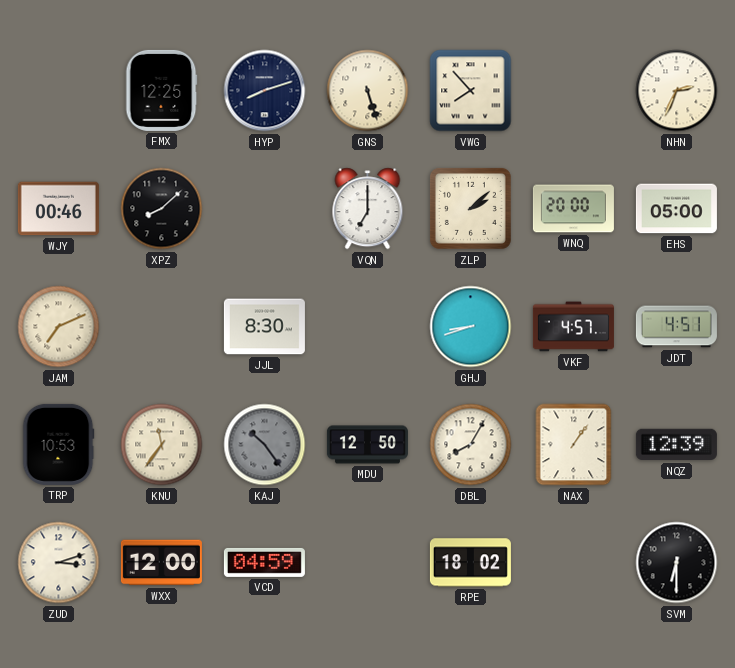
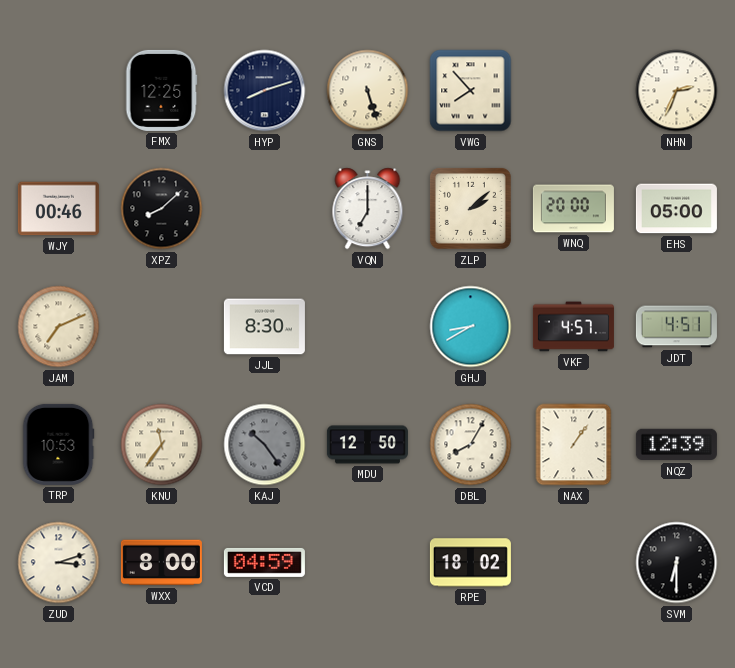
GHJ: 8:42 -> 8:40
WXX: 12:00 -> 8:00
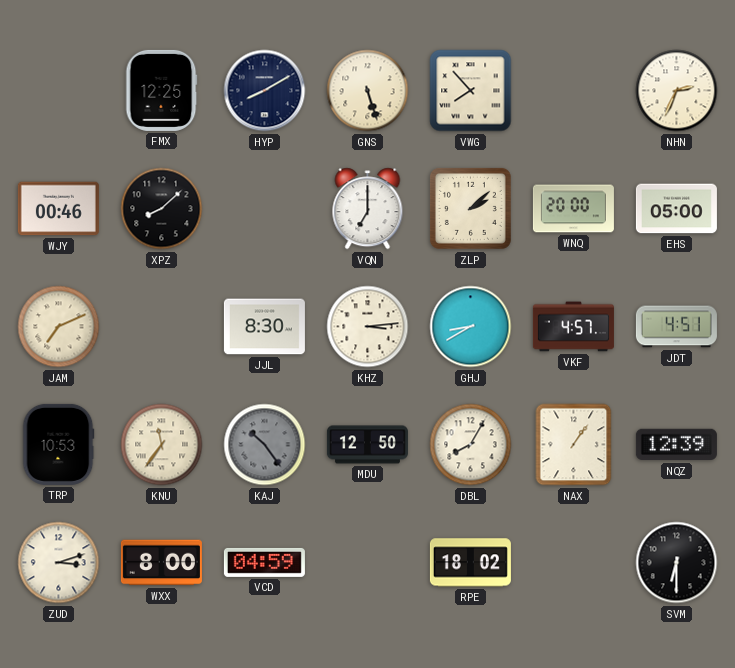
HYP: 8:12 -> 8:10
KHZ: none -> 3:14
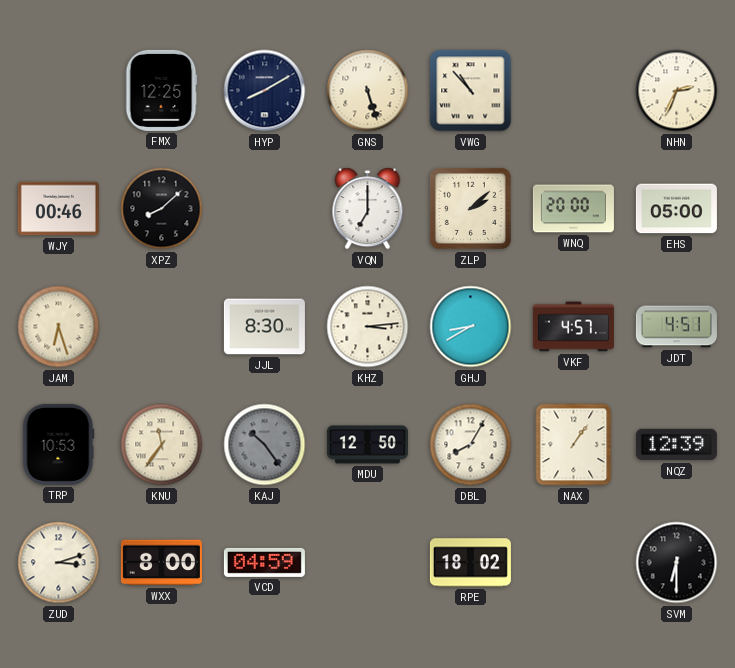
VWG: 7:53 -> 10:53
JAM: 7:11 -> 6:27
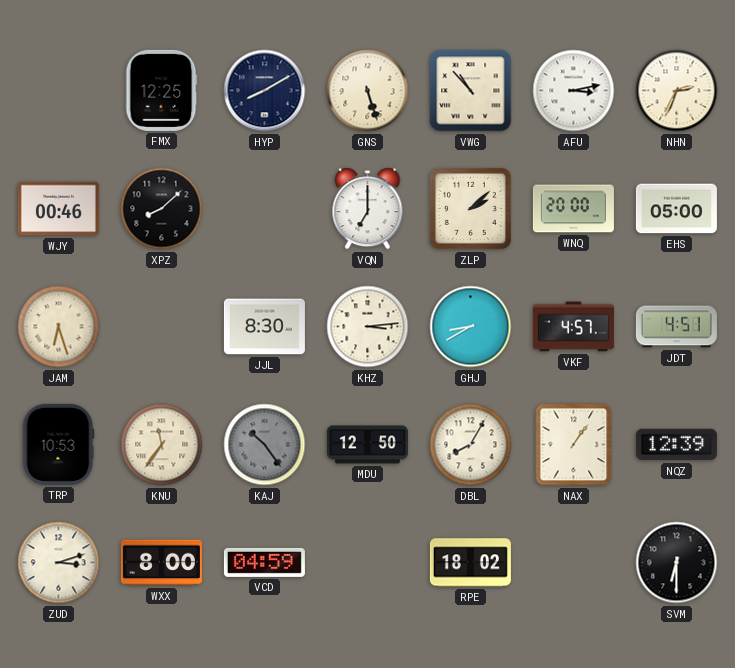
AFU: none -> 3:13
